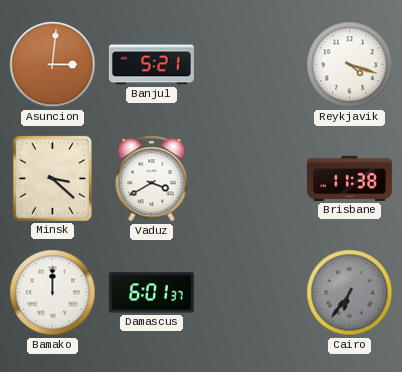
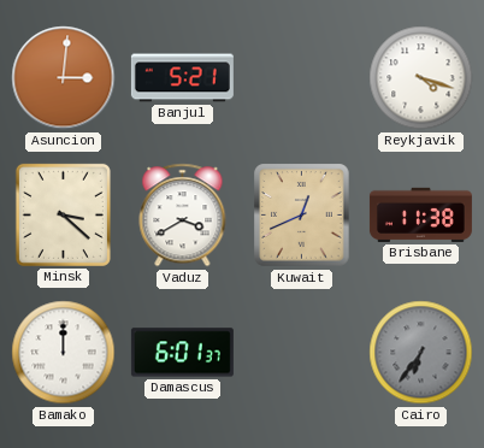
Kuwait: none -> 12:41
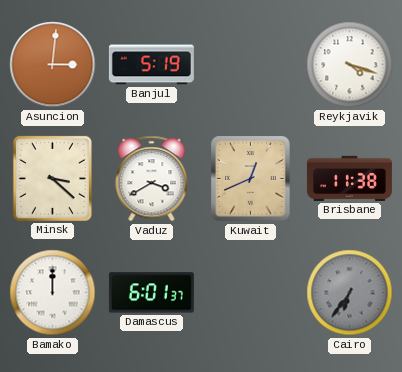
Banjul: 5:21 -> 5:19
